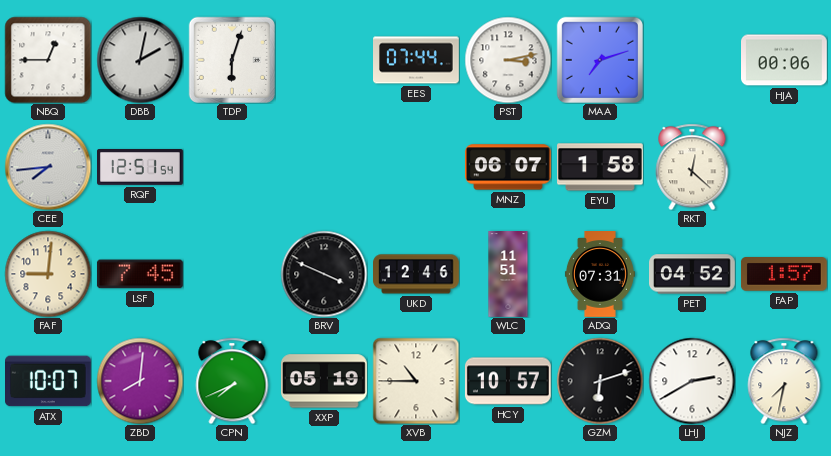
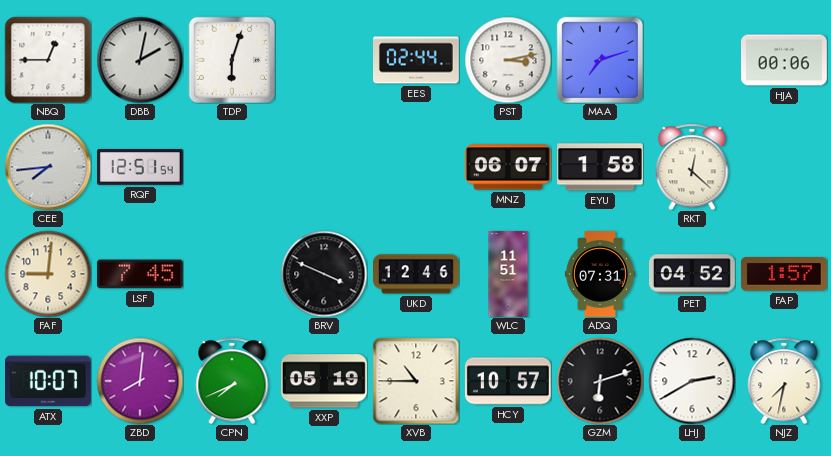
EES: 07:44 -> 02:44
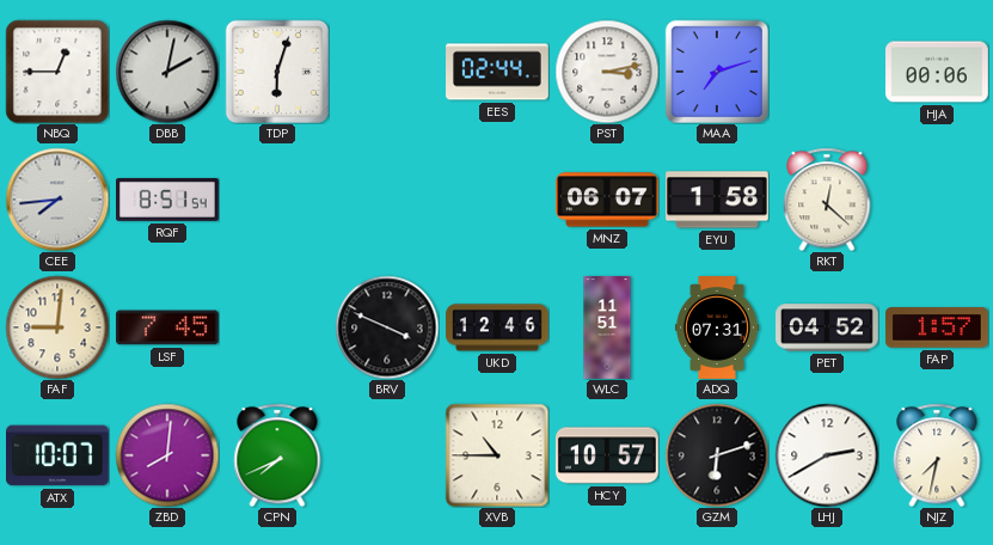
RQF: 12:51 -> 8:51
XXP: 05:19 -> none
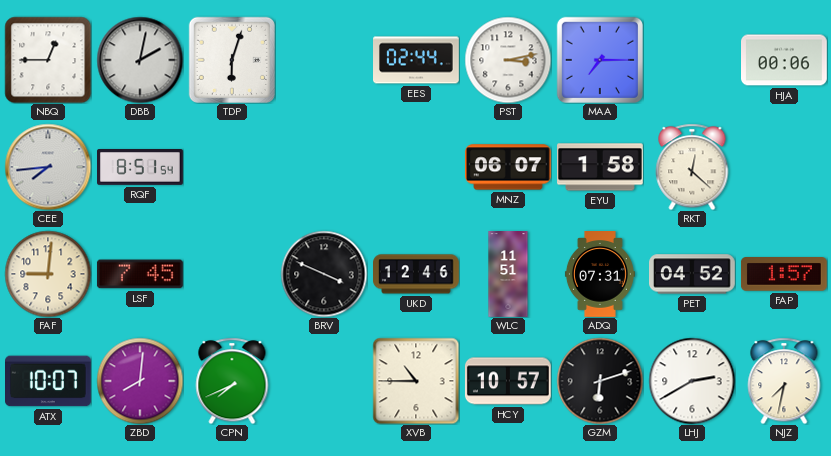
MAA: 7:12 -> 7:15
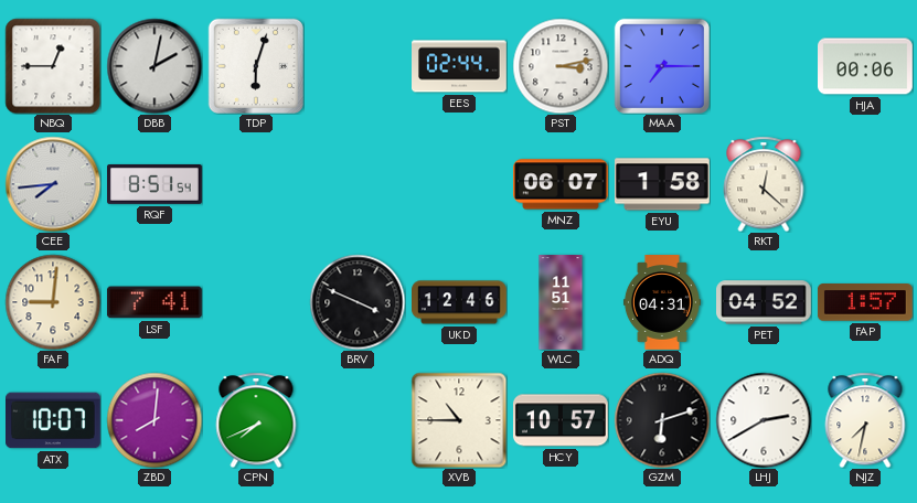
LSF: 7:45 -> 7:41
ADQ: 07:31 -> 04:31
